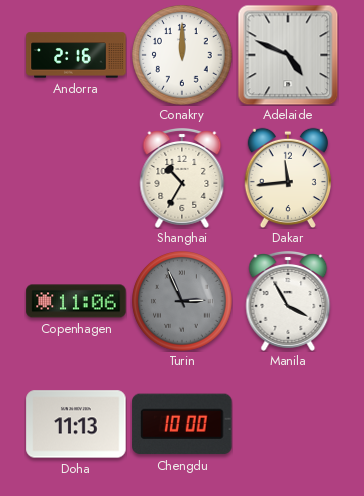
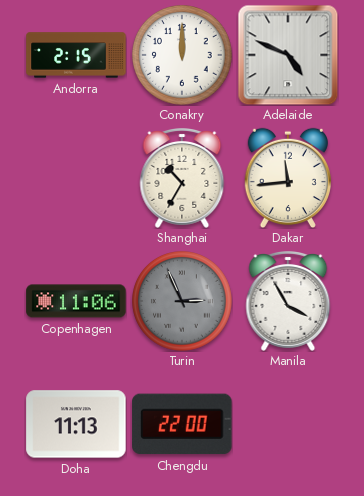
Andorra: 2:16 -> 2:15
Chengdu: 10:00 -> 22:00
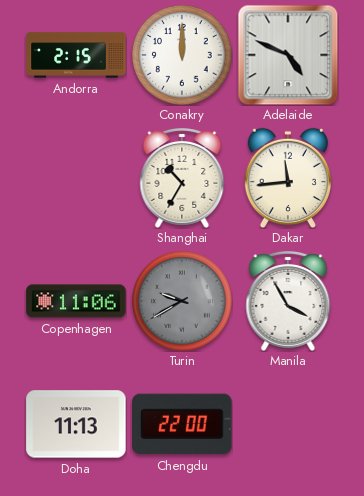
Turin: 2:56 -> 9:40
